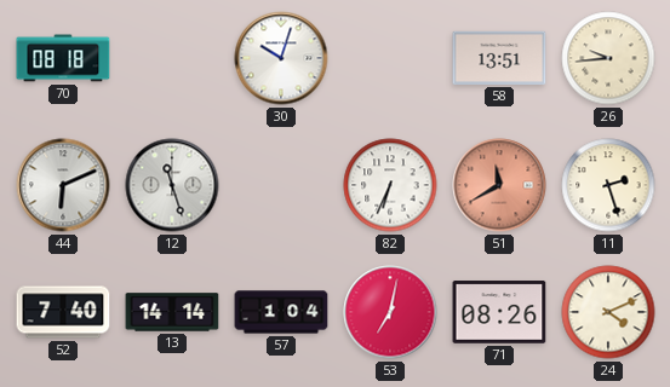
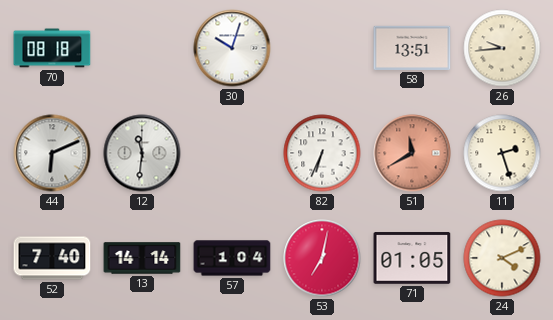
12: 11:27 -> 11:31
71: 08:26 -> 01:05
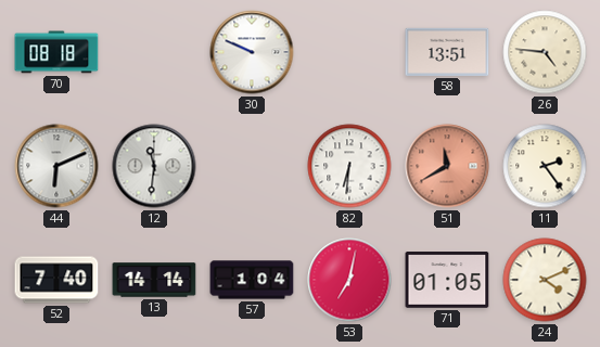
30: 10:03 -> 9:49
26: 9:44 -> 4:46
82: 6:34 -> 6:31
11: 2:27 -> 2:24
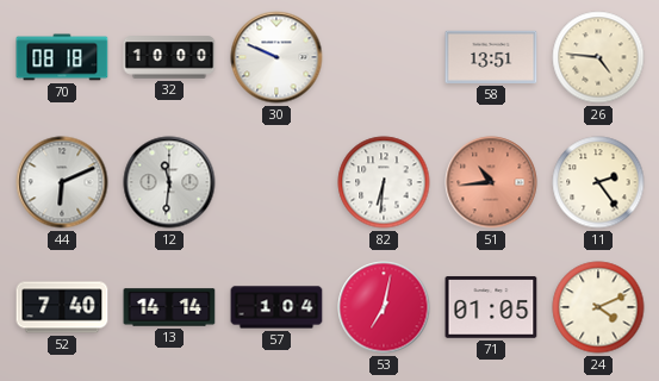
32: none -> 10:00
51: 11:40 -> 10:44
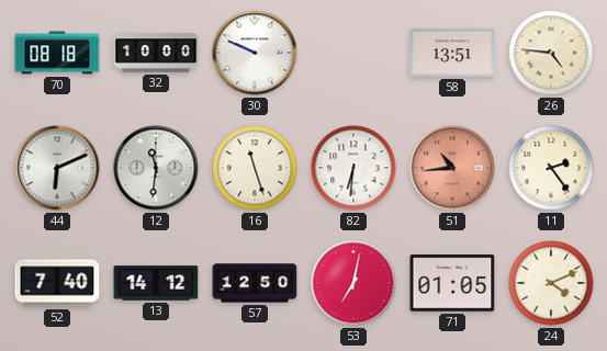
16: none -> 11:27
13: 14:14 -> 14:12
57: 1:04 -> 12:50
